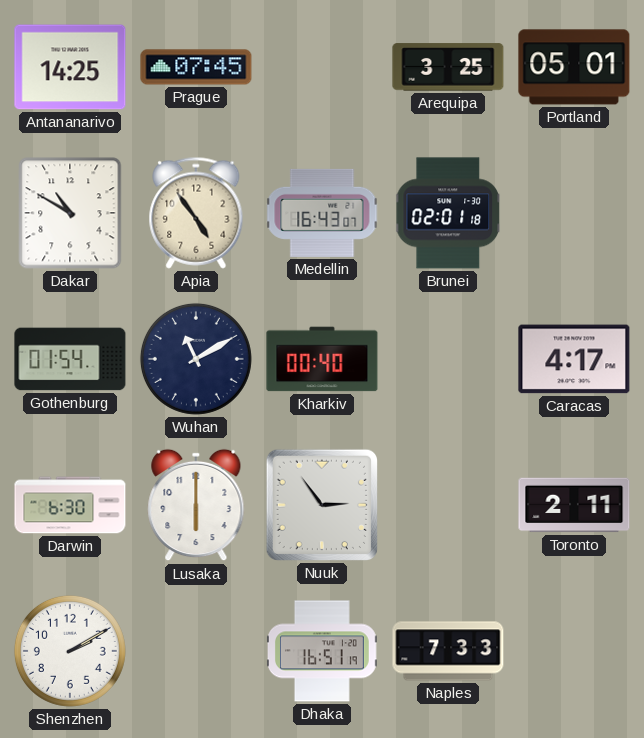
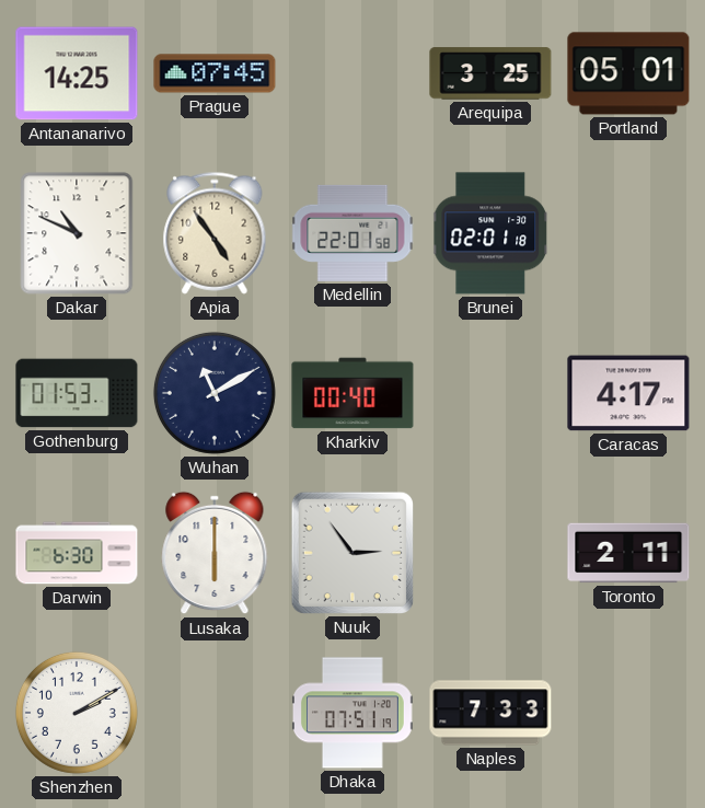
Dakar: 10:50 -> 10:49
Medellin: 16:43 -> 22:01
Gothenburg: 01:54 -> 01:53
Dhaka: 16:51 -> 07:51
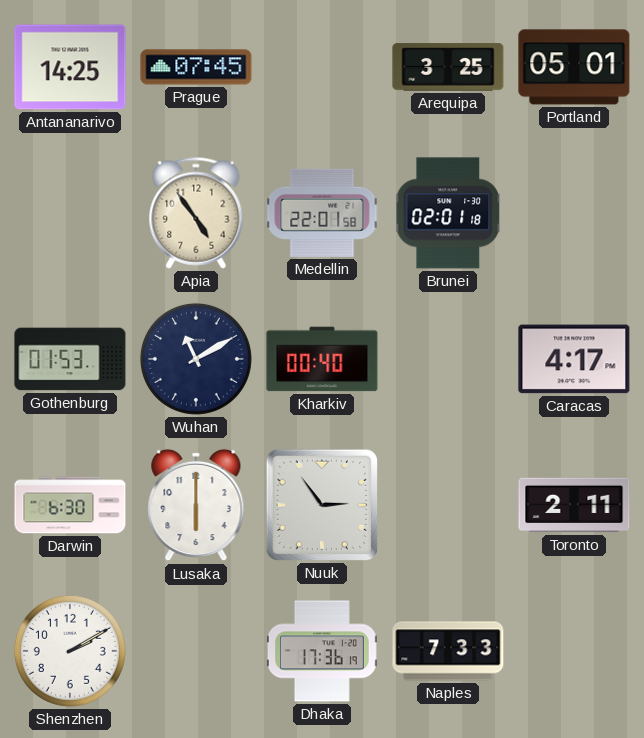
Dakar: 10:49 -> none
Dhaka: 07:51 -> 17:36
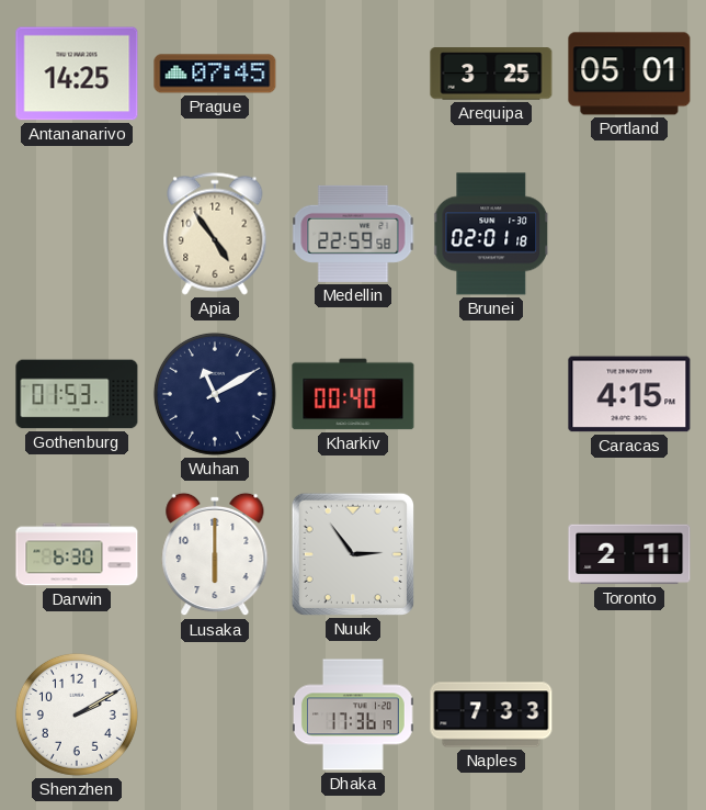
Medellin: 22:01 -> 22:59
Caracas: 4:17 -> 4:15
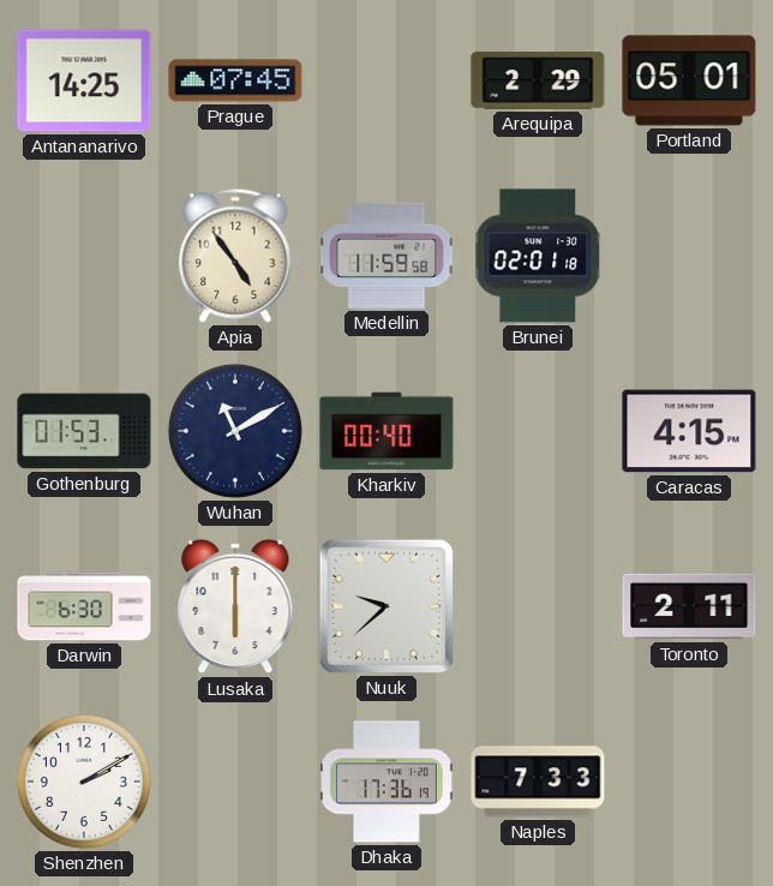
Arequipa: 3:25 -> 2:29
Medellin: 22:59 -> 11:59
Nuuk: 2:54 -> 9:38
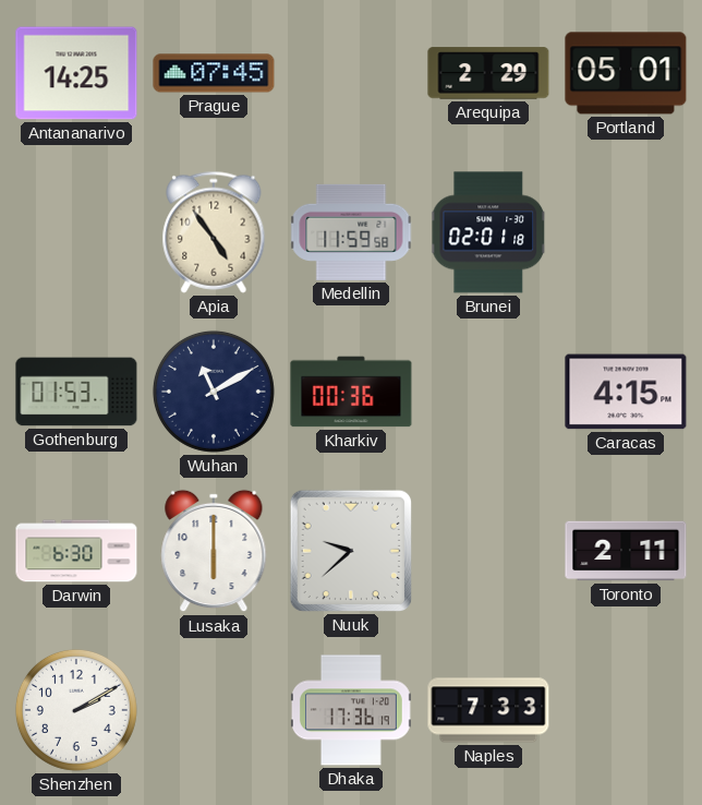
Kharkiv: 00:40 -> 00:36
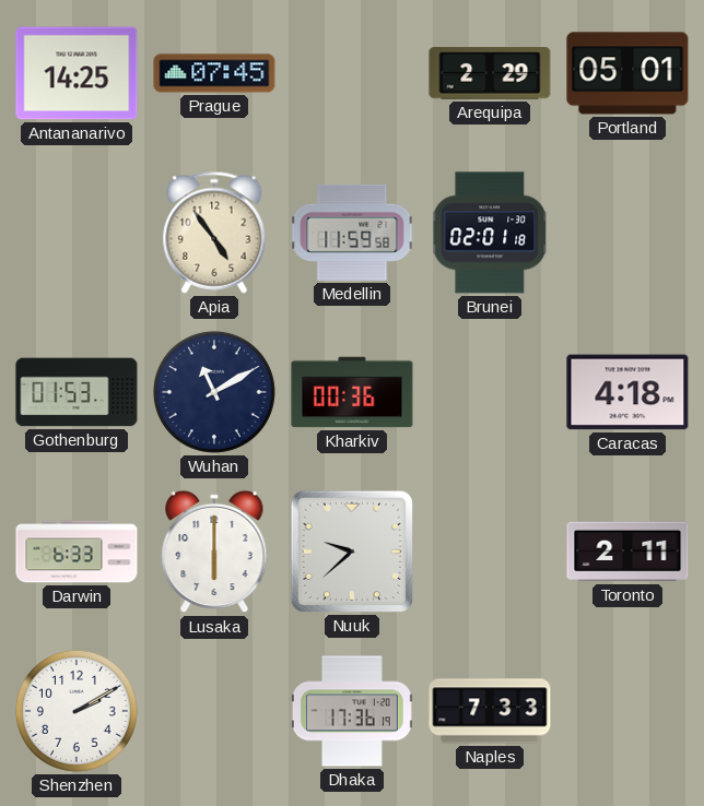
Caracas: 4:15 -> 4:18
Darwin: 6:30 -> 6:33
